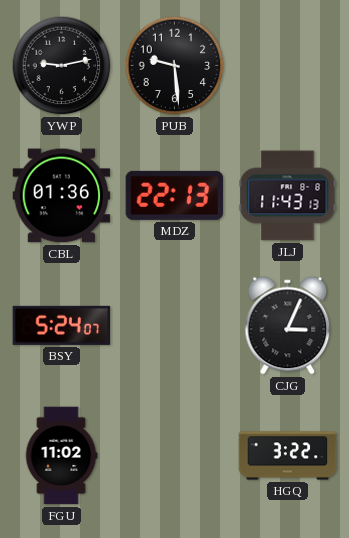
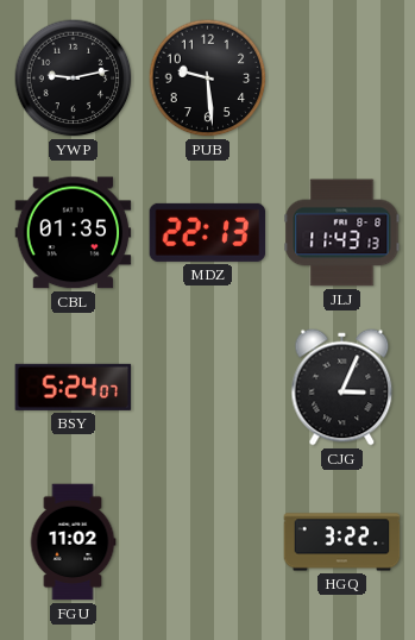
CBL: 01:36 -> 01:35
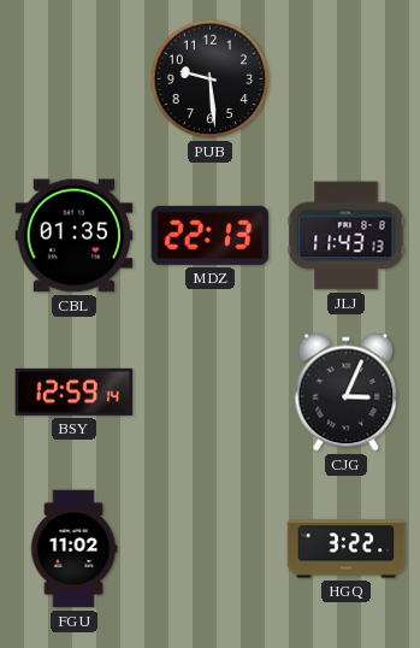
YWP: 9:13 -> none
BSY: 5:24 -> 12:59
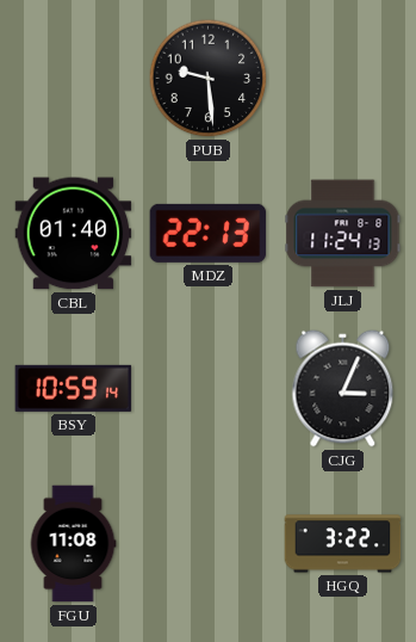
CBL: 01:35 -> 01:40
JLJ: 11:43 -> 11:24
BSY: 12:59 -> 10:59
FGU: 11:02 -> 11:08
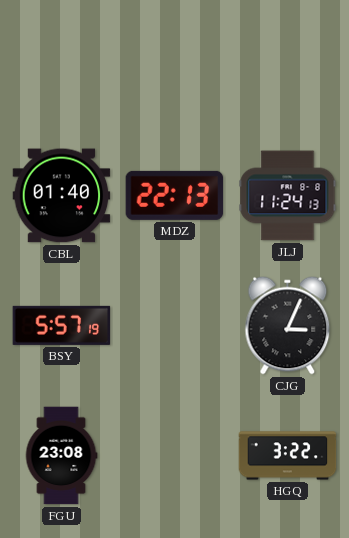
PUB: 9:29 -> none
BSY: 10:59 -> 5:57
FGU: 11:08 -> 23:08
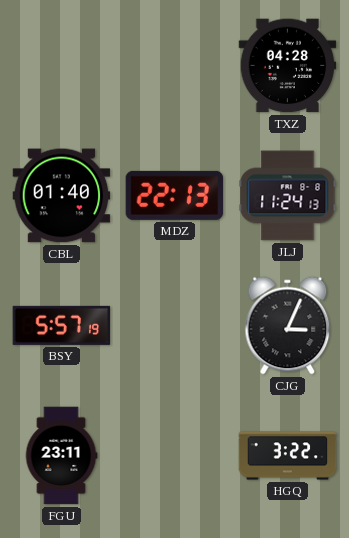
TXZ: none -> 04:28
FGU: 23:08 -> 23:11
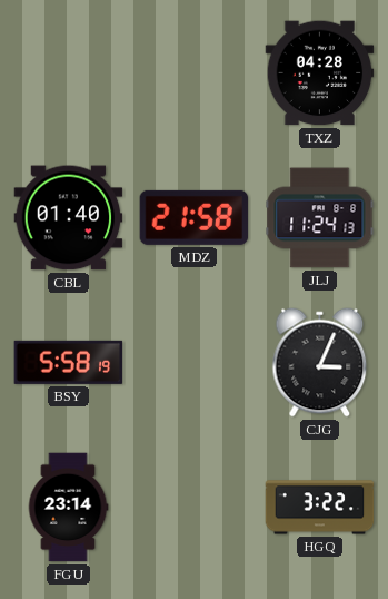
MDZ: 22:13 -> 21:58
BSY: 5:57 -> 5:58
FGU: 23:11 -> 23:14
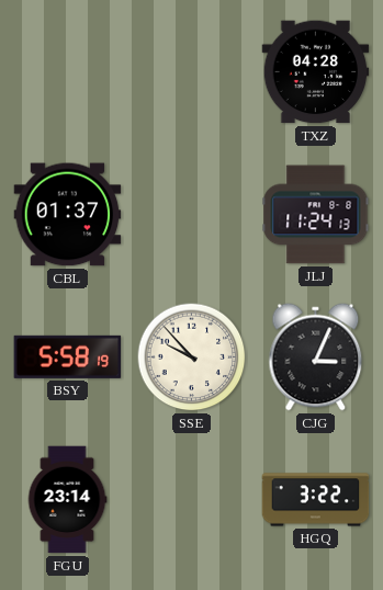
CBL: 01:40 -> 01:37
MDZ: 21:58 -> none
SSE: none -> 9:53
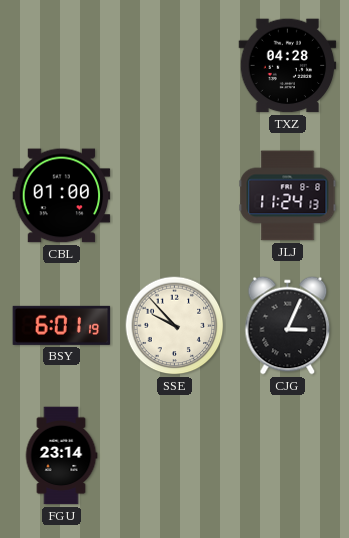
CBL: 01:37 -> 01:00
BSY: 5:58 -> 6:01
HGQ: 3:22 -> none
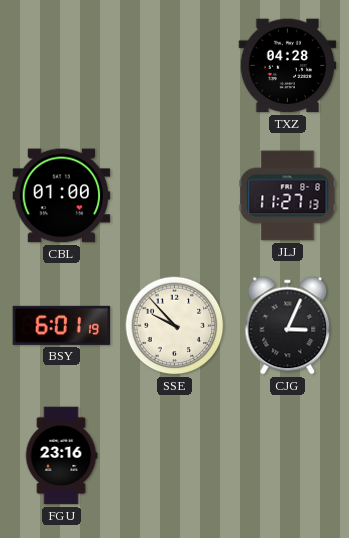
JLJ: 11:24 -> 11:27
FGU: 23:14 -> 23:16
